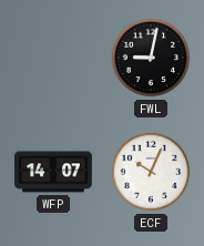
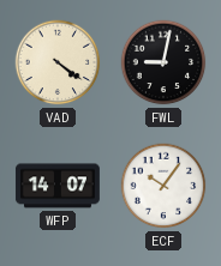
VAD: none -> 4:21
ECF: 10:04 -> 10:06
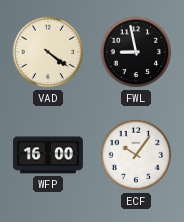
FWL: 9:02 -> 8:58
WFP: 14:07 -> 16:00
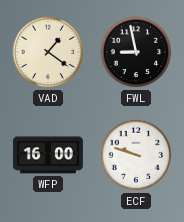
VAD: 4:21 -> 1:21
ECF: 10:06 -> 9:48
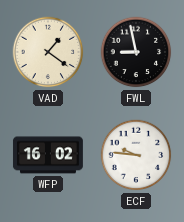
WFP: 16:00 -> 16:02
ECF: 9:48 -> 9:46
